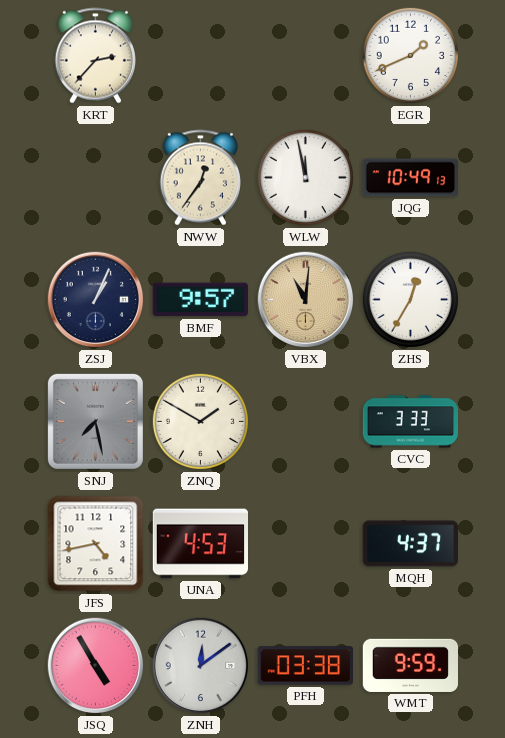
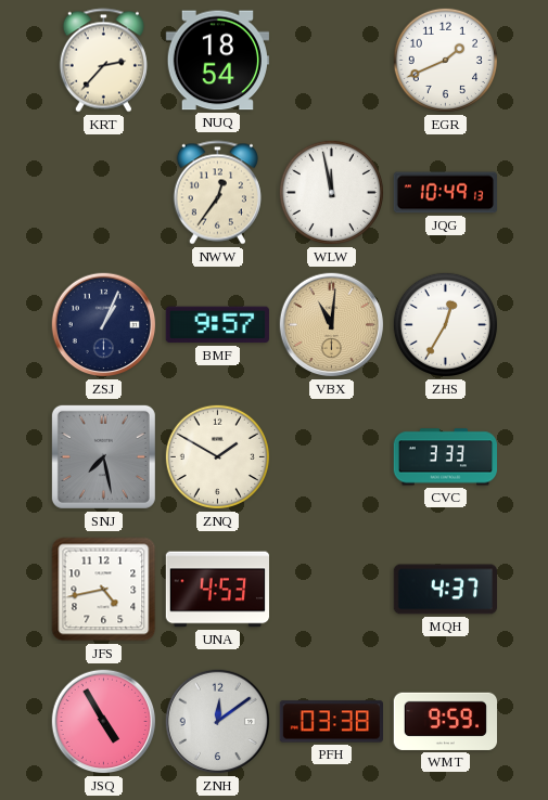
NUQ: none -> 18:54
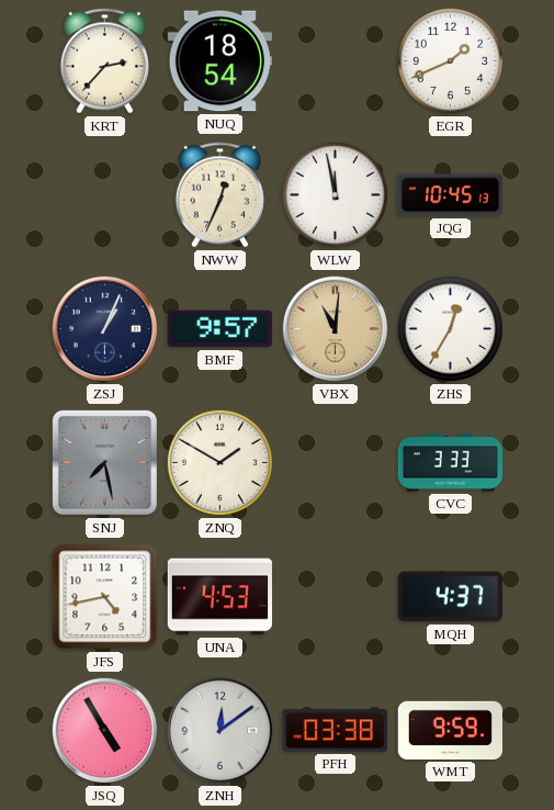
NWW: 12:36 -> 12:34
JQG: 10:49 -> 10:45
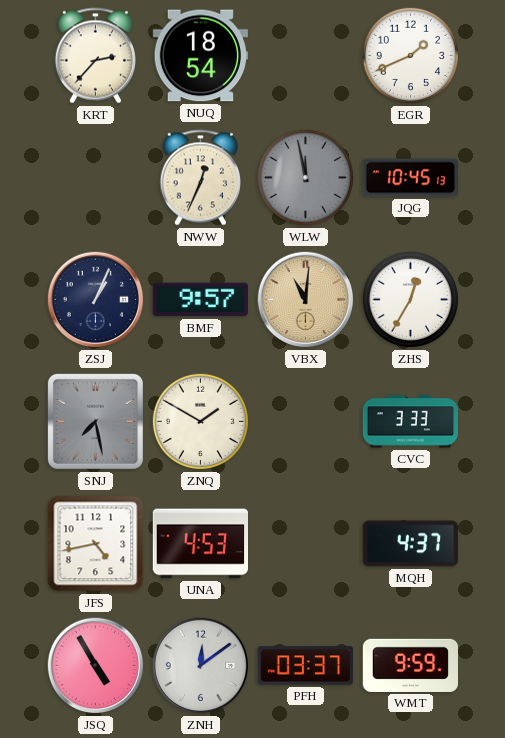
WLW dial: white -> grey
PFH: 03:38 -> 03:37
